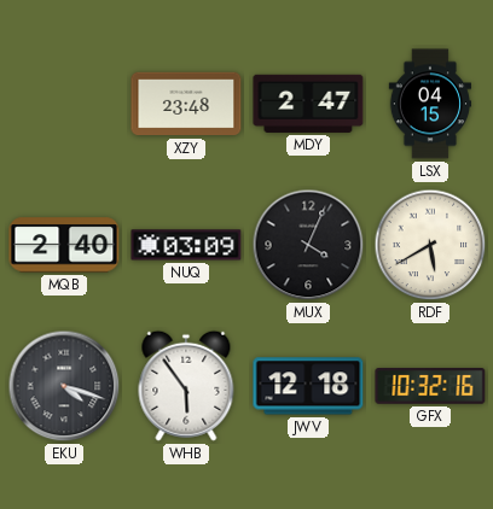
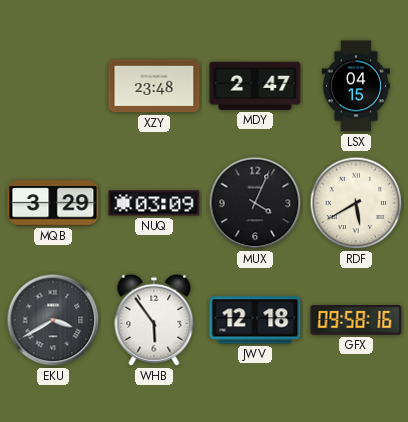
MQB: 2:40 -> 3:29
EKU: 4:18 -> 3:40
GFX: 10:32 -> 09:58
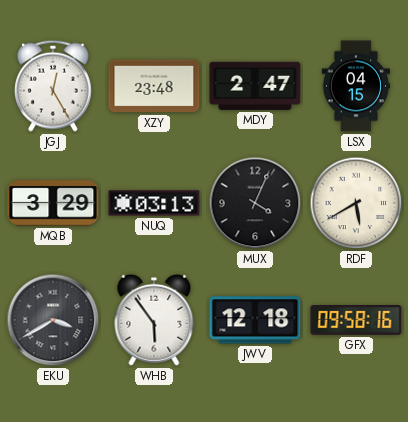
JGJ: none -> 12:25
NUQ: 03:09 -> 03:13
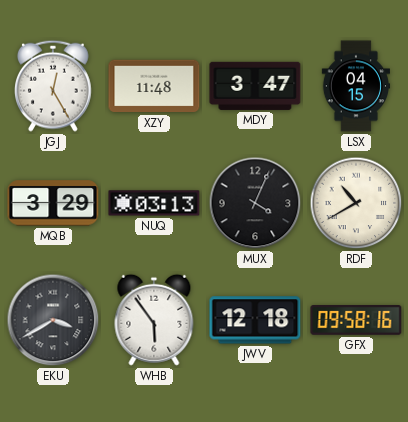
XZY: 23:48 -> 11:48
MDY: 2:47 -> 3:47
RDF: 5:40 -> 10:40
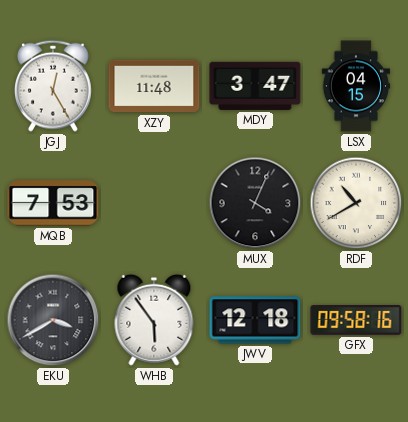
MQB: 3:29 -> 7:53
NUQ: 03:13 -> none
